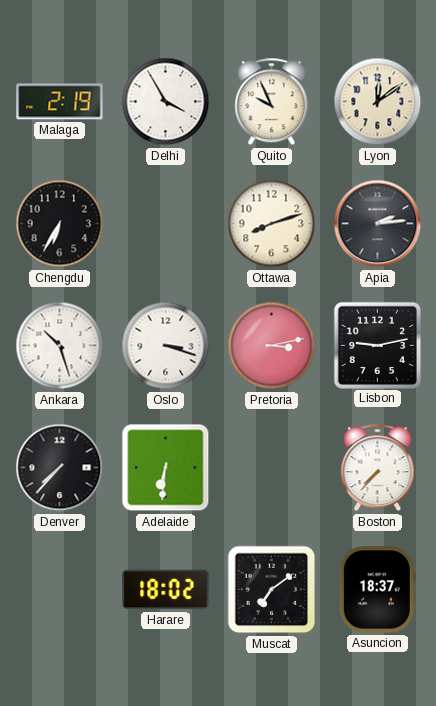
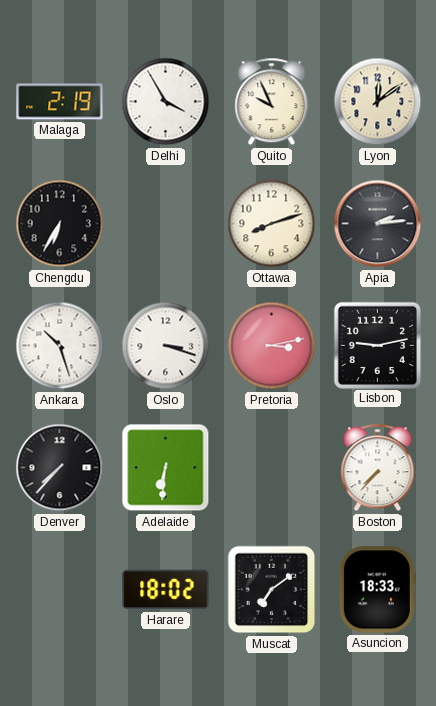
Asuncion: 18:37 -> 18:33
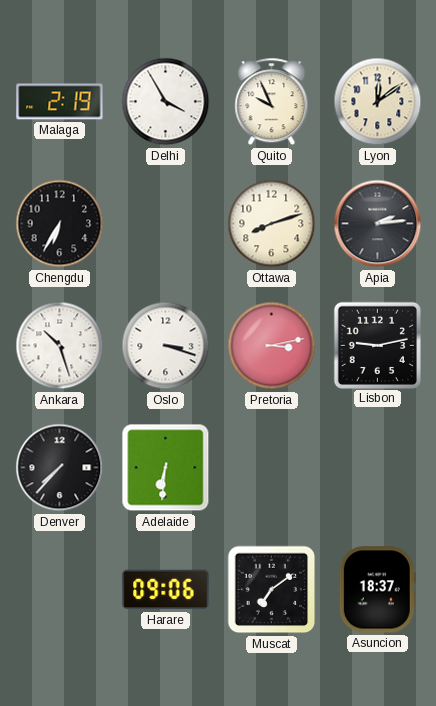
Boston: 7:37 -> none
Harare: 18:02 -> 09:06
Asuncion: 18:33 -> 18:37
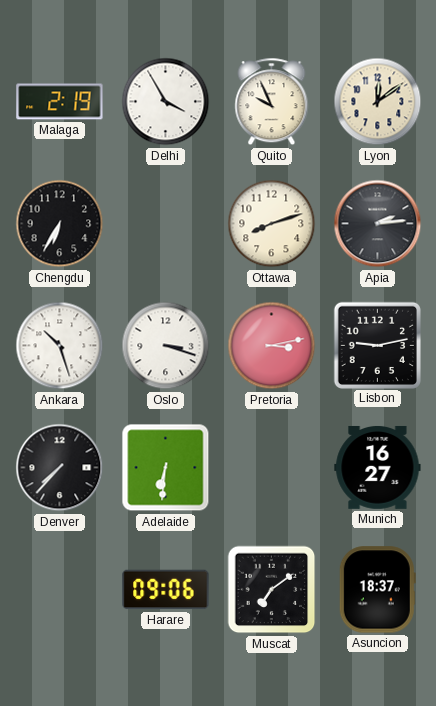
Munich: none -> 16:27
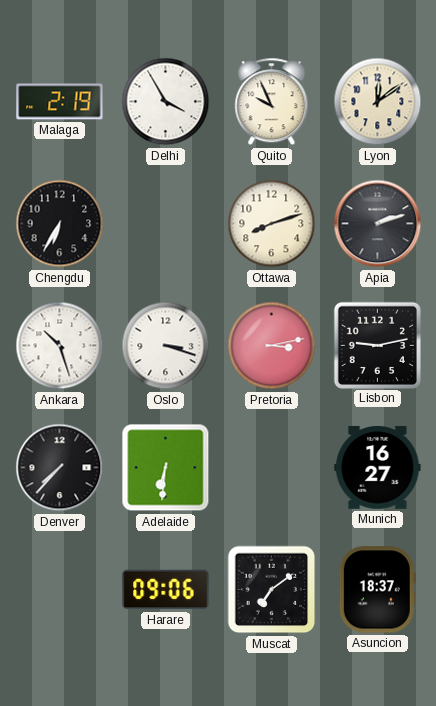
Apia: 2:14 -> 2:12
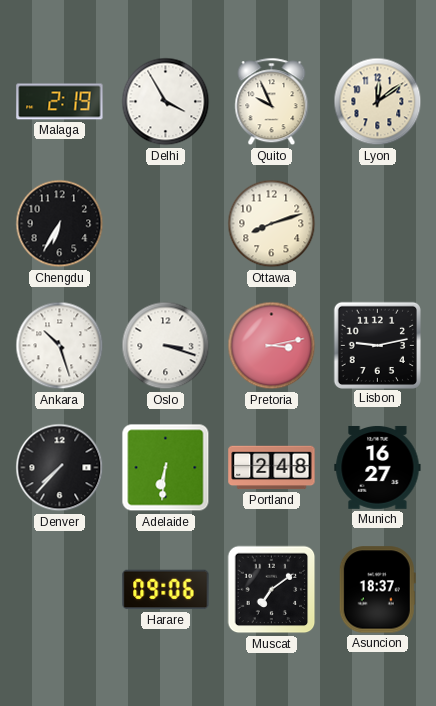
Apia: 2:12 -> none
Portland: none -> 2:48
